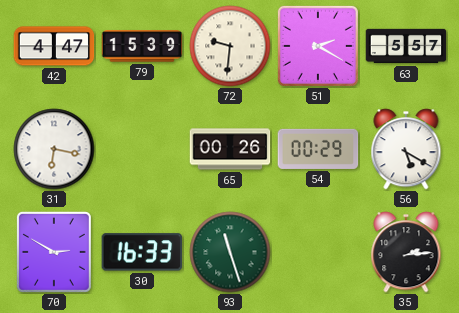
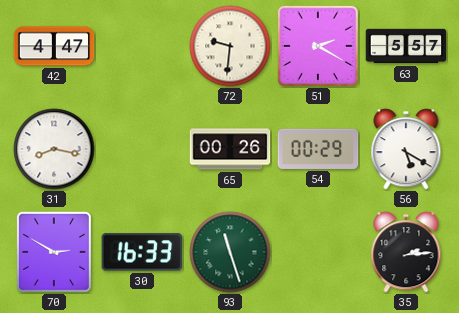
79: 15:39 -> none
31: 6:17 -> 8:17
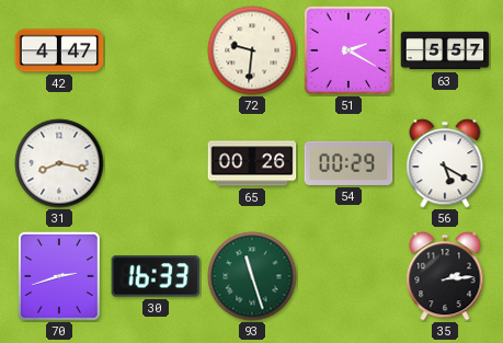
70: 2:50 -> 2:42
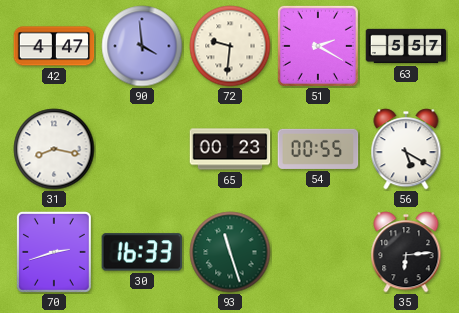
90: none -> 3:59
65: 00:26 -> 00:23
54: 00:29 -> 00:55
35: 2:14 -> 6:14
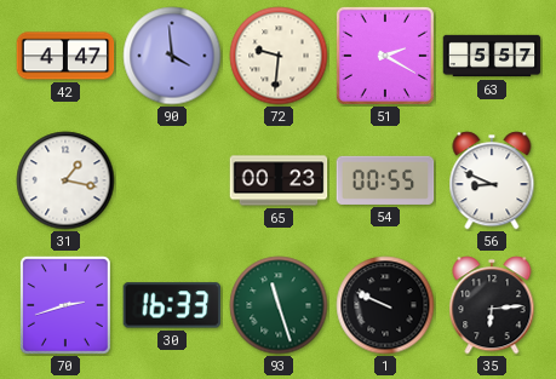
31: 8:17 -> 1:17
56: 5:20 -> 8:49
1: none -> 9:49
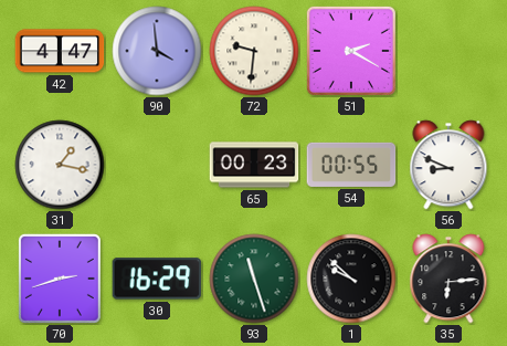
63: 5:57 -> none
30: 16:33 -> 16:29
1: 9:49 -> 9:52
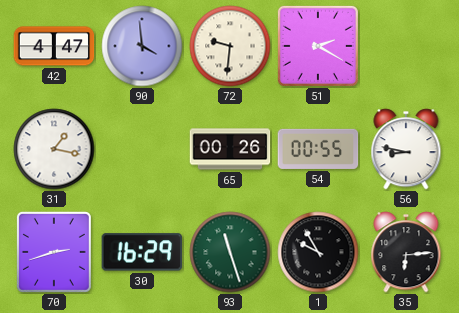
65: 00:23 -> 00:26
56: 8:49 -> 8:47
1: 9:52 -> 9:55
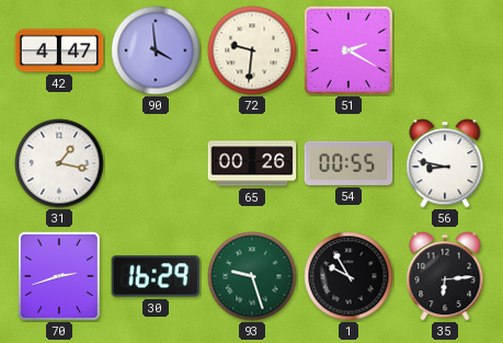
93: 11:27 -> 9:27
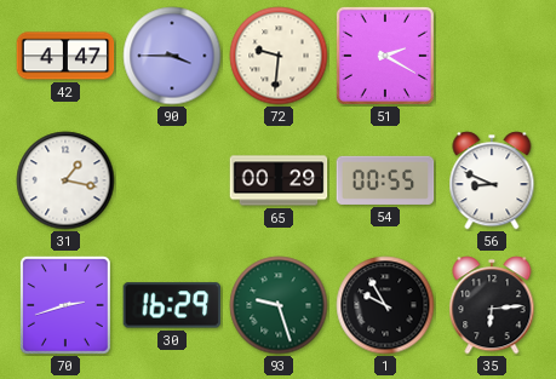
90: 3:59 -> 3:45
65: 00:26 -> 00:29
56: 8:47 -> 8:49
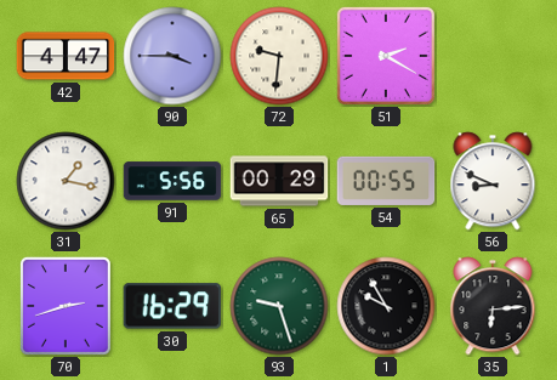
91: none -> 5:56
